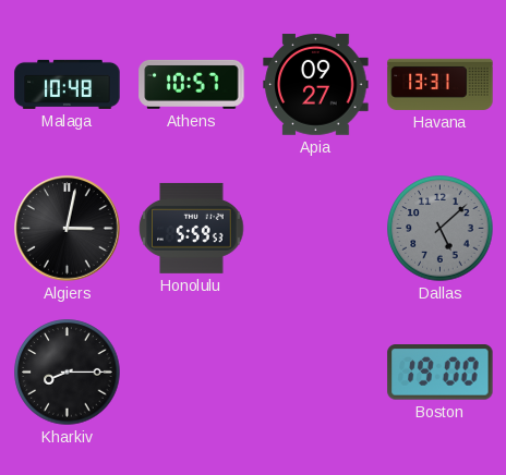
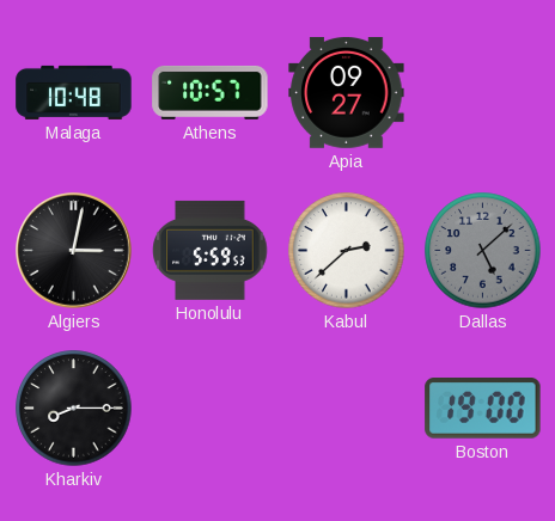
Havana: 13:31 -> none
Kabul: none -> 2:38
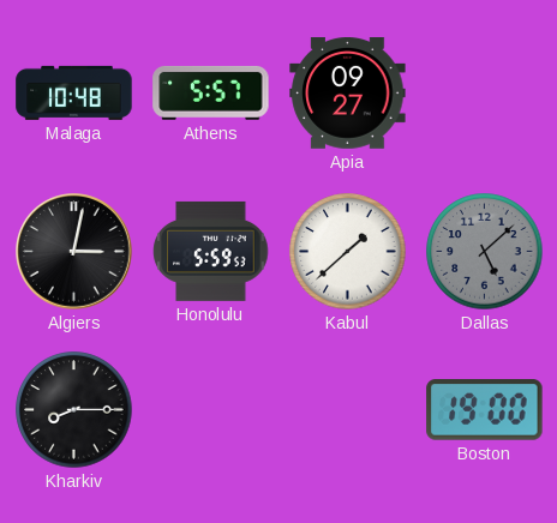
Athens: 10:57 -> 5:57
Kabul: 2:38 -> 1:38
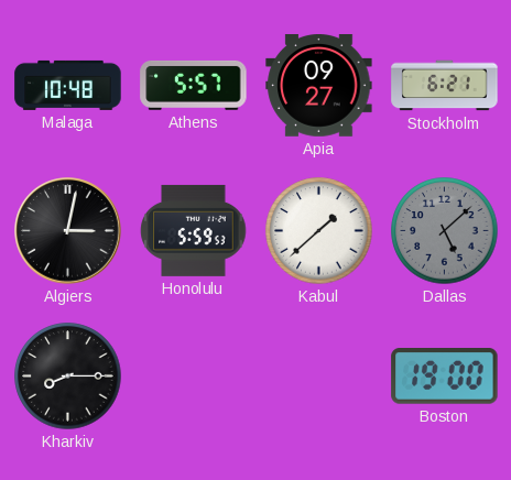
Stockholm: none -> 6:21
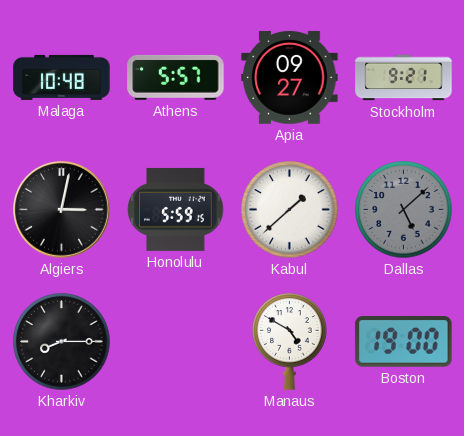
Stockholm: 6:21 -> 9:21
Honolulu: 5:59:53 -> 5:59:15
Manaus: none -> 4:50
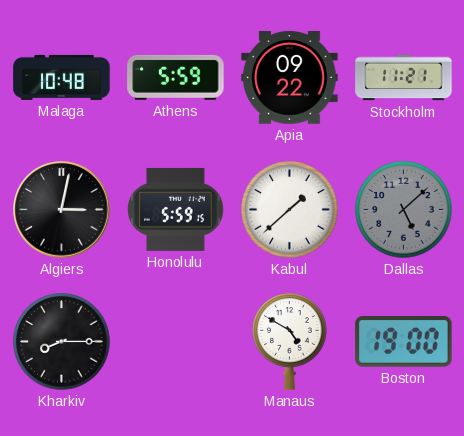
Athens: 5:57 -> 5:59
Apia: 09:27 -> 09:22
Stockholm: 9:21 -> 11:21
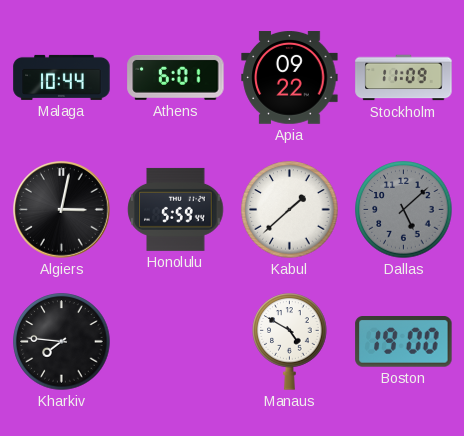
Malaga: 10:48 -> 10:44
Athens: 5:59 -> 6:01
Stockholm: 11:21 -> 11:09
Honolulu: 5:59:15 -> 5:59:44
Kharkiv: 8:15 -> 7:46
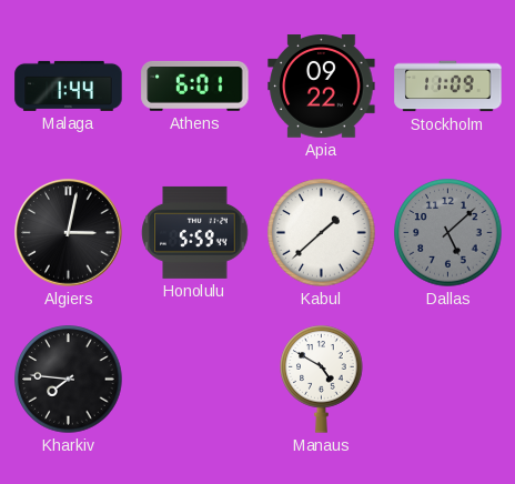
Malaga: 10:44 -> 1:44
Boston: 19:00 -> none
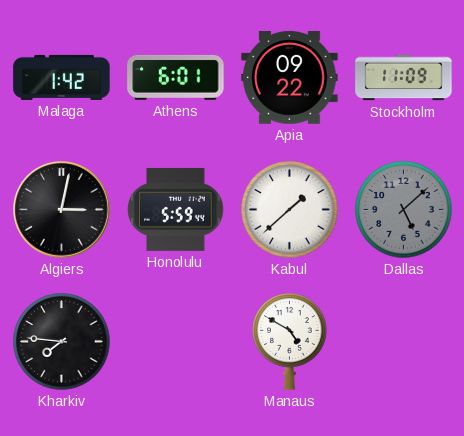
Malaga: 1:44 -> 1:42
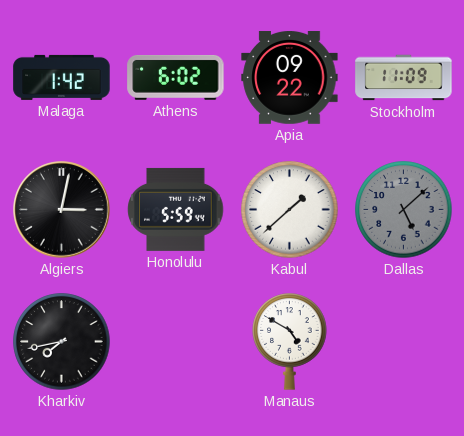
Athens: 6:01 -> 6:02
Kharkiv: 7:46 -> 7:43
